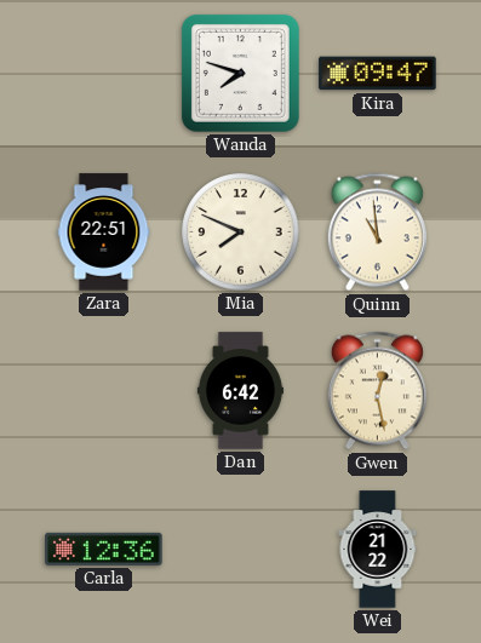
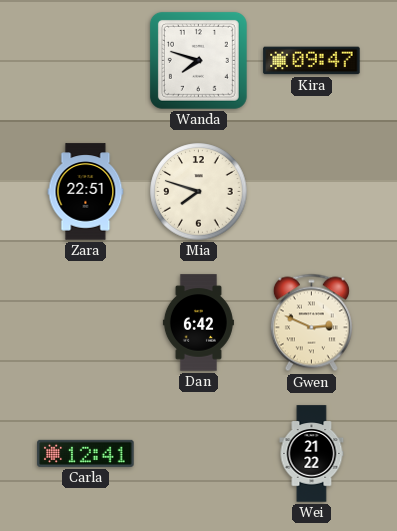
Mia: 7:49 -> 7:48
Quinn: 10:59 -> none
Gwen: 12:28 -> 2:49
Carla: 12:36 -> 12:41
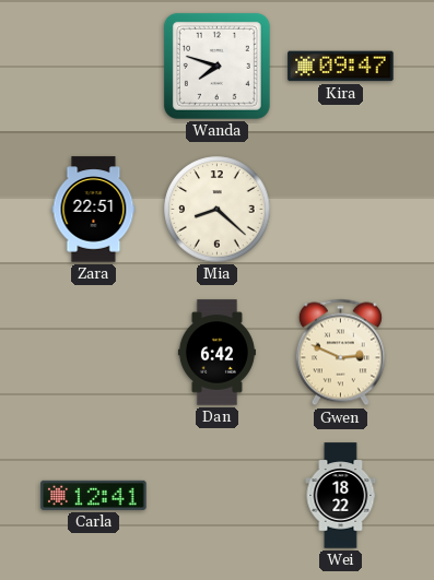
Mia: 7:48 -> 8:22
Wei: 21:22 -> 18:22
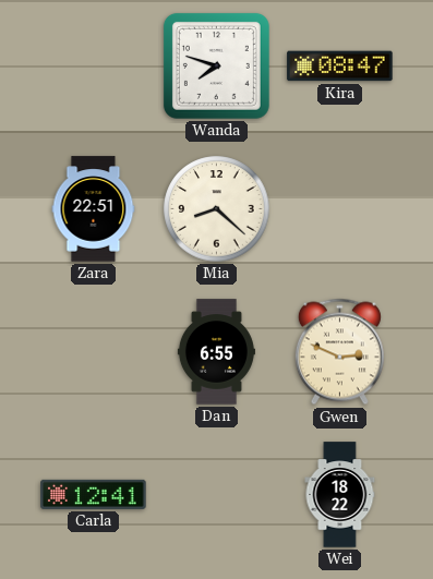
Kira: 09:47 -> 08:47
Dan: 6:42 -> 6:55
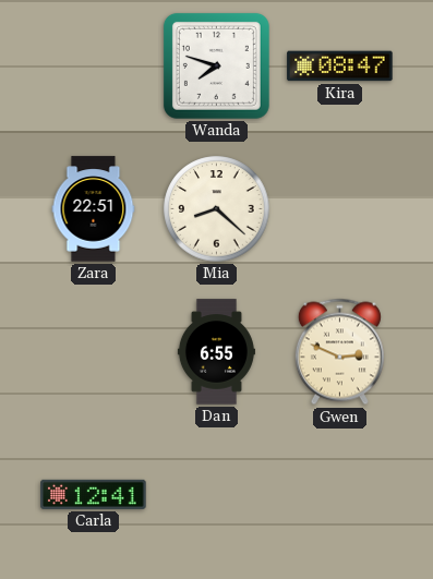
Wei: 18:22 -> none
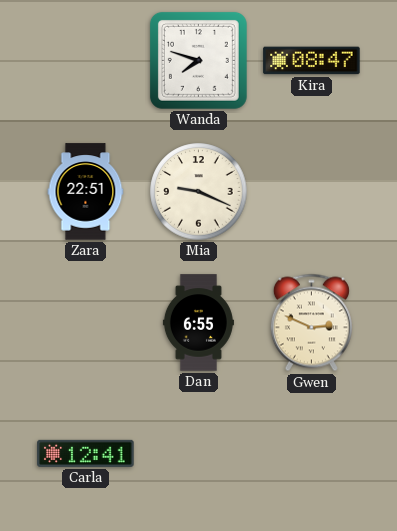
Mia: 8:22 -> 9:19
